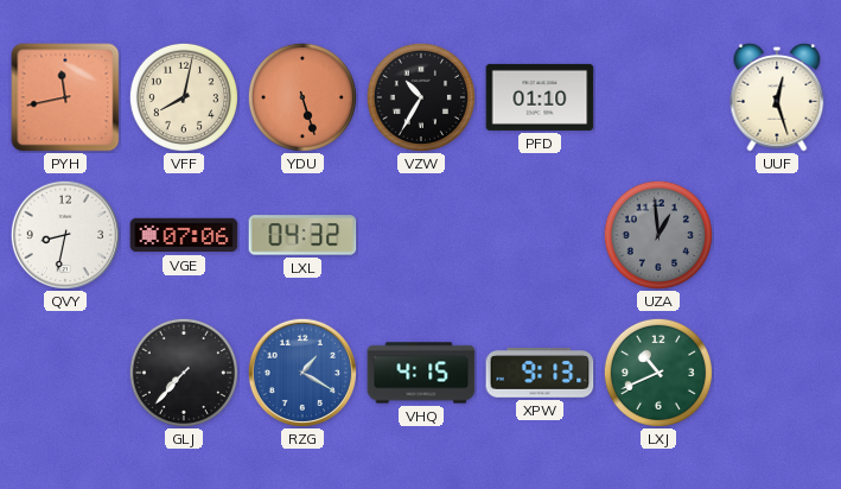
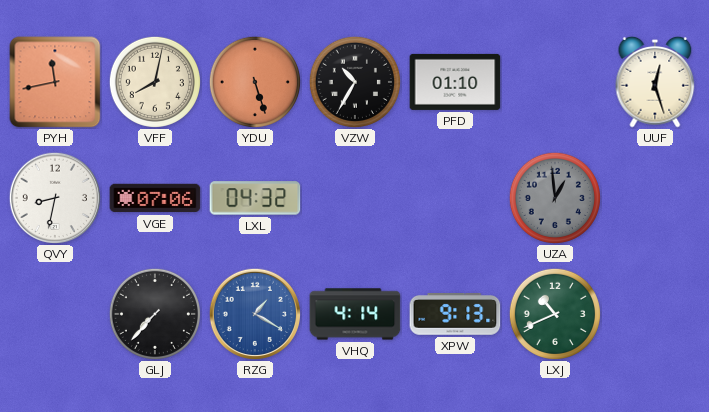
VHQ: 4:15 -> 4:14
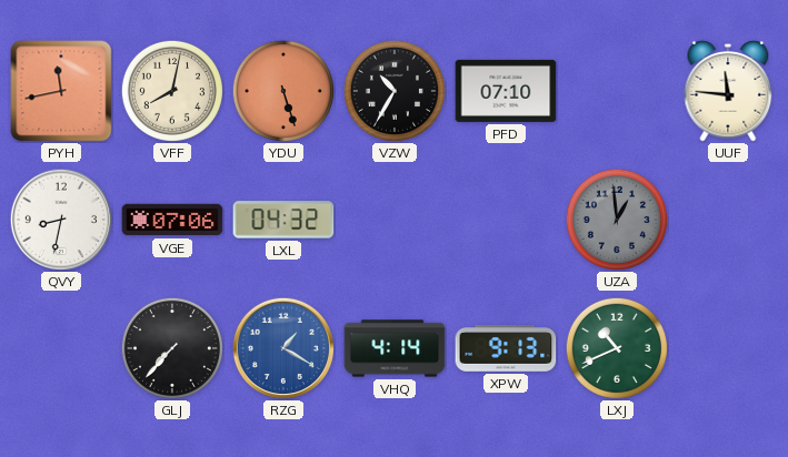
PFD: 01:10 -> 07:10
UUF: 12:27 -> 11:46
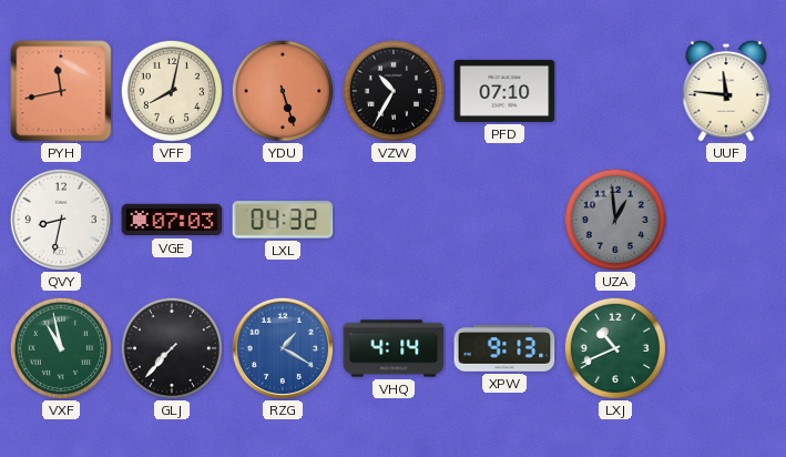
VGE: 07:06 -> 07:03
VXF: none -> 10:58
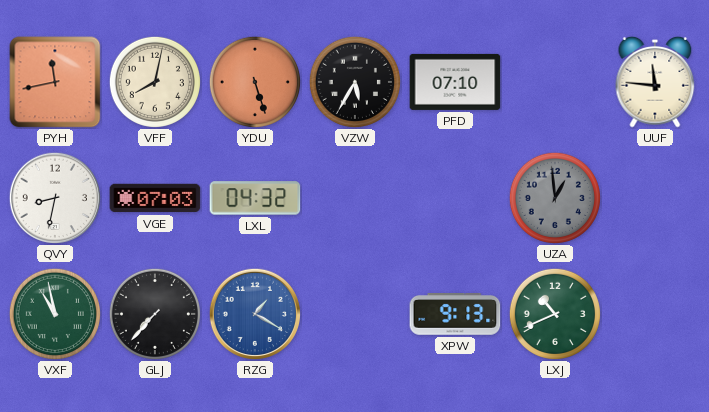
VZW: 10:35 -> 5:35
VHQ: 4:14 -> none
